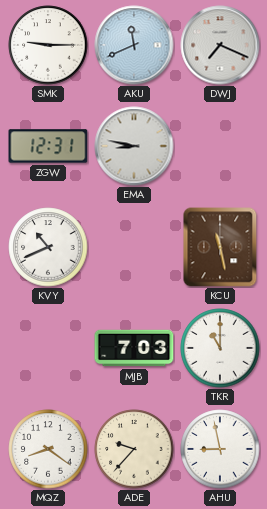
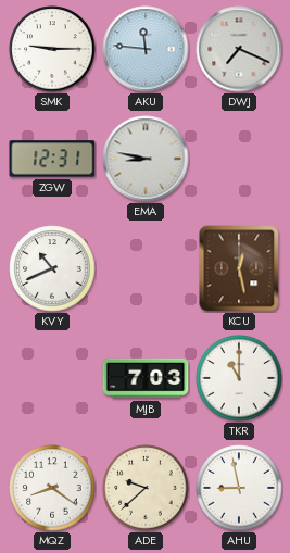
AKU: 11:41 -> 11:46
KCU: 11:28 -> 12:28
ADE: 9:37 -> 9:38
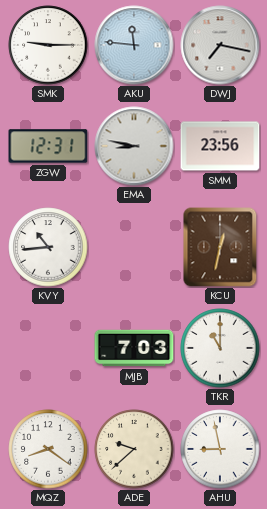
DWJ: 7:19 -> 7:17
SMM: none -> 23:56
KVY: 10:41 -> 10:44
KCU: 12:28 -> 12:32
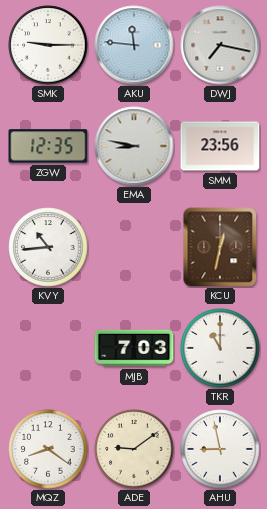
ZGW: 12:31 -> 12:35
ADE: 9:38 -> 9:09
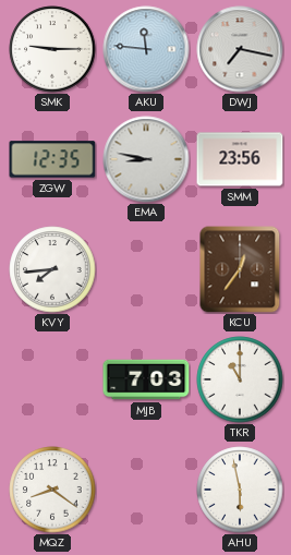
KVY: 10:44 -> 7:44
KCU: 12:32 -> 12:36
ADE: 9:09 -> none
AHU: 8:58 -> 5:58
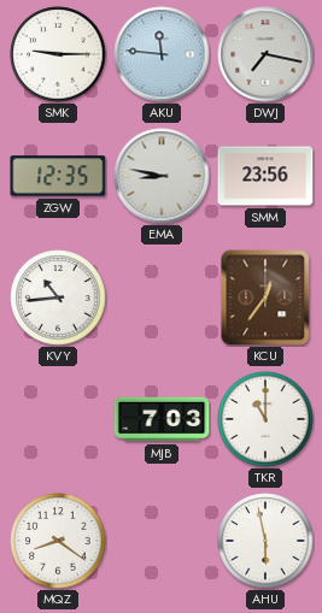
KVY: 7:44 -> 10:44
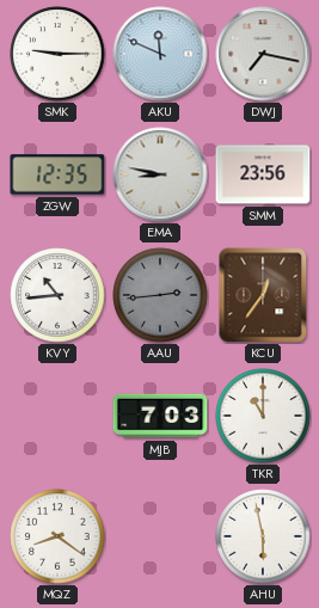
AKU: 11:46 -> 11:49
AAU: none -> 2:44
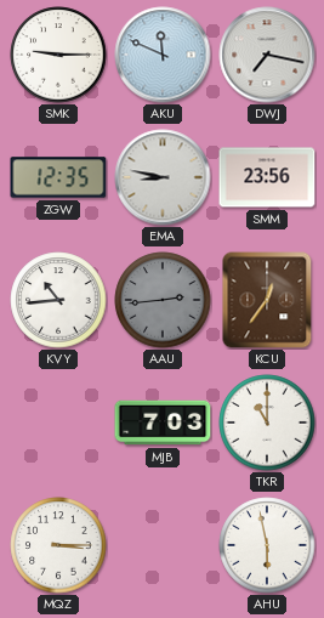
MQZ: 8:21 -> 3:15
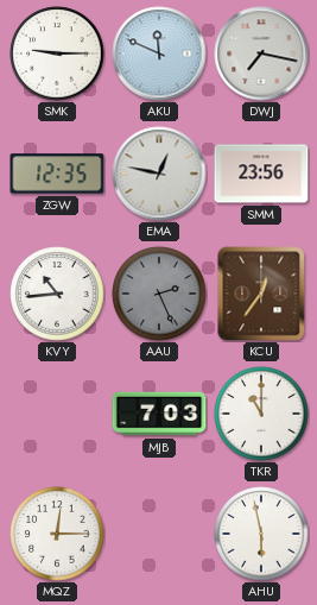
EMA: 8:47 -> 12:47
AAU: 2:44 -> 2:26
MQZ: 3:15 -> 12:15
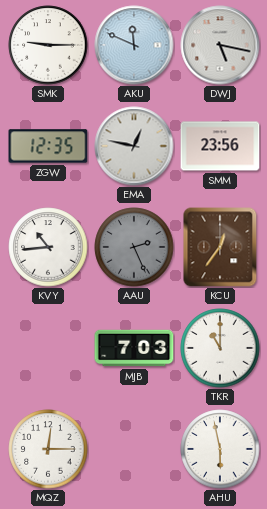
DWJ: 7:17 -> 5:17
